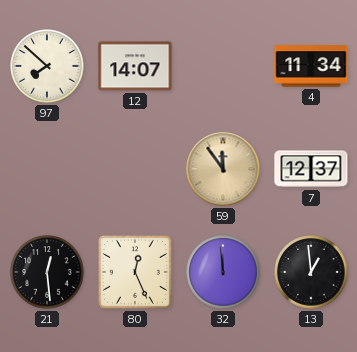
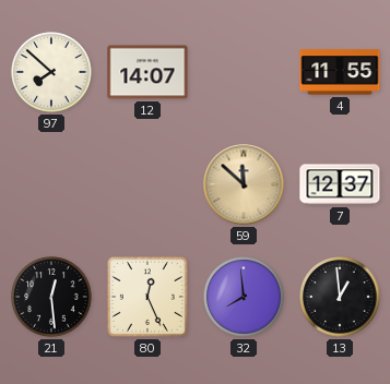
4: 11:34 -> 11:55
59: 11:54 -> 11:52
32: 11:59 -> 7:59
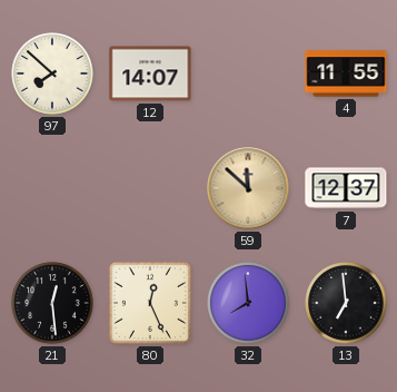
13: 12:59 -> 6:59
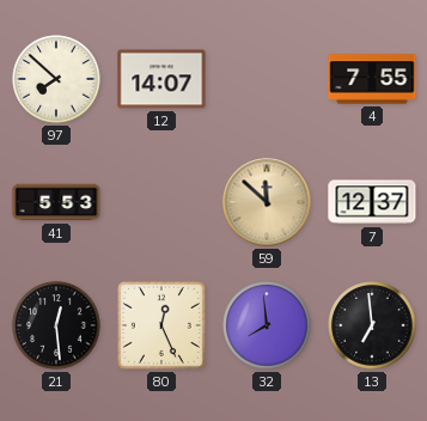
4: 11:55 -> 7:55
41: none -> 5:53
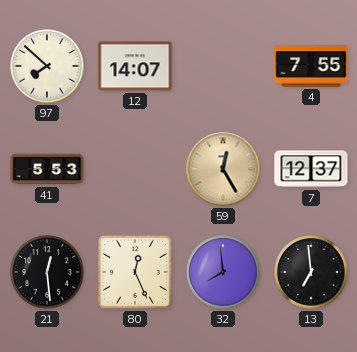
59: 11:52 -> 12:25
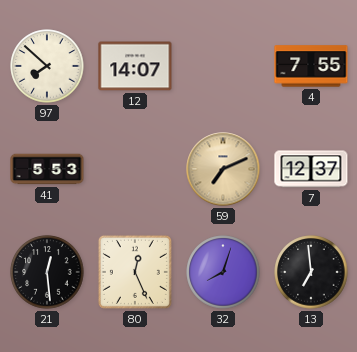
59: 12:25 -> 7:11
32: 7:59 -> 8:03
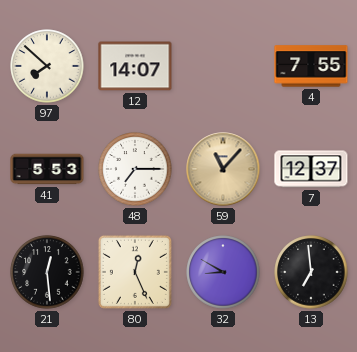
48: none -> 7:15
59: 7:11 -> 11:07
32: 8:03 -> 8:50
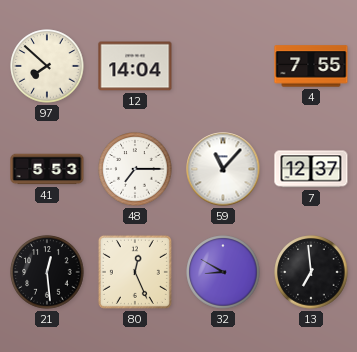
12: 14:07 -> 14:04
59 dial: champagne -> white
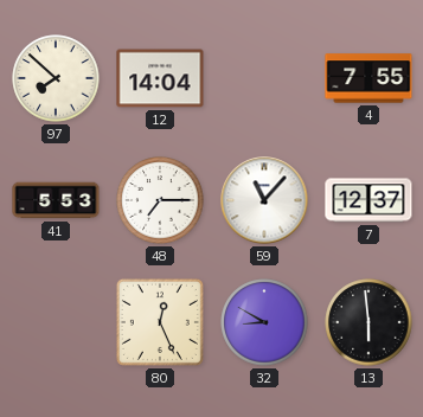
21: 12:29 -> none
13: 6:59 -> 5:59
